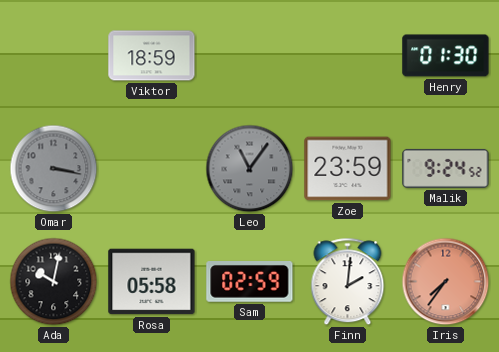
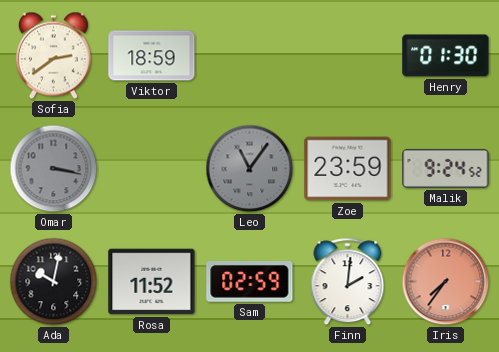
Sofia: none -> 2:39
Rosa: 05:58 -> 11:52
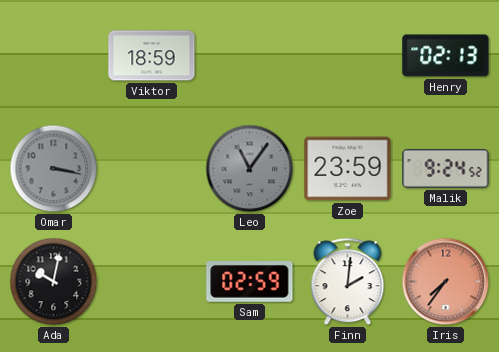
Sofia: 2:39 -> none
Henry: 01:30 -> 02:13
Rosa: 11:52 -> none
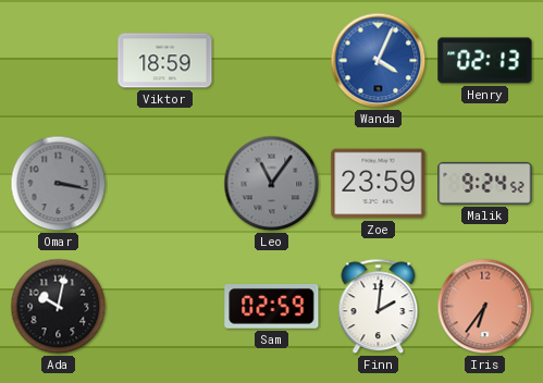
Wanda: none -> 4:04
Iris: 7:36 -> 6:36
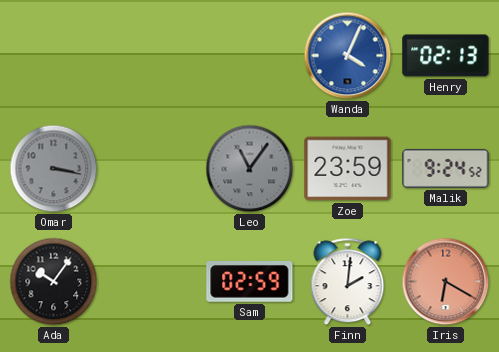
Viktor: 18:59 -> none
Ada: 10:02 -> 10:06
Iris: 6:36 -> 6:20
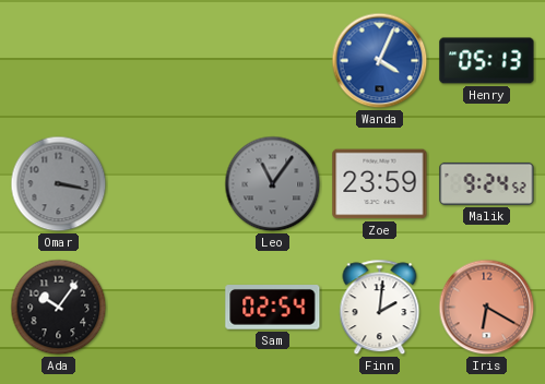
Henry: 02:13 -> 05:13
Sam: 02:59 -> 02:54
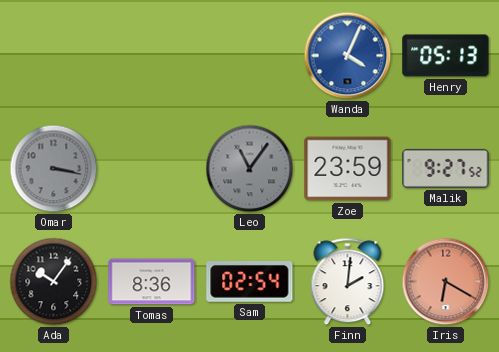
Malik: 9:24 -> 9:27
Tomas: none -> 8:36
